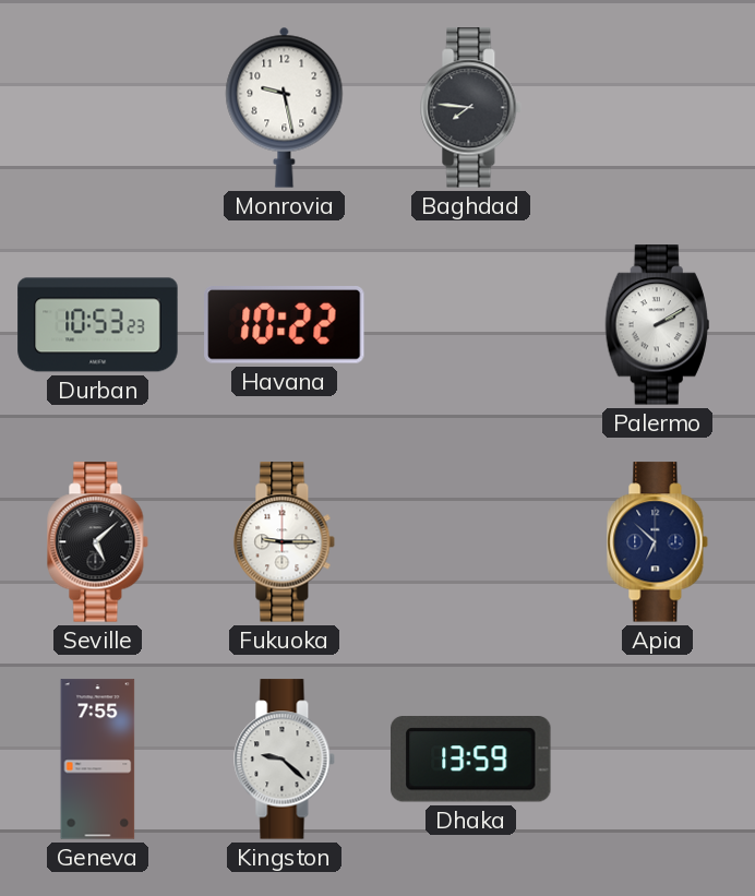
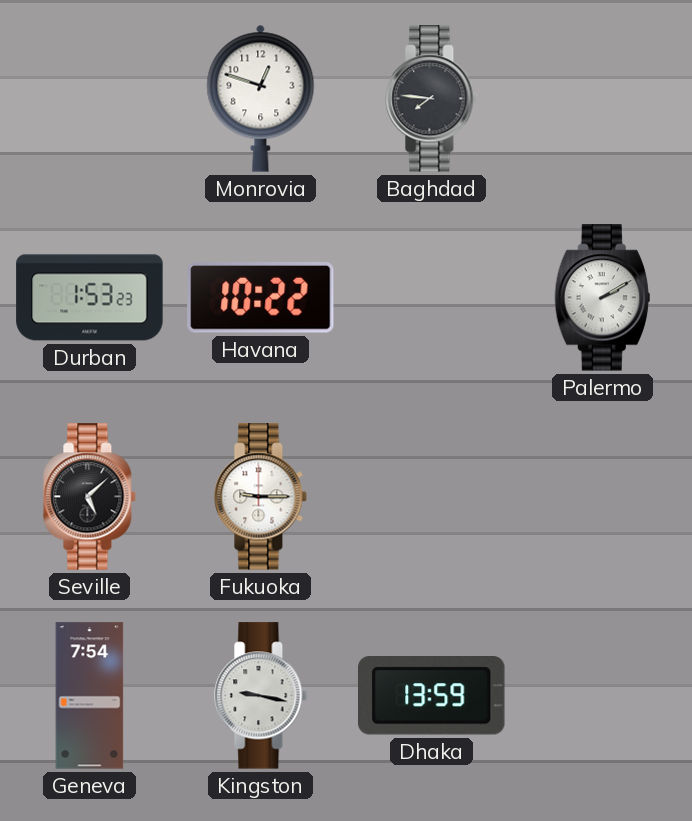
Monrovia: 9:28 -> 12:48
Durban: 10:53 -> 1:53
Apia: 6:52 -> none
Geneva: 7:55 -> 7:54
Kingston: 9:22 -> 9:17
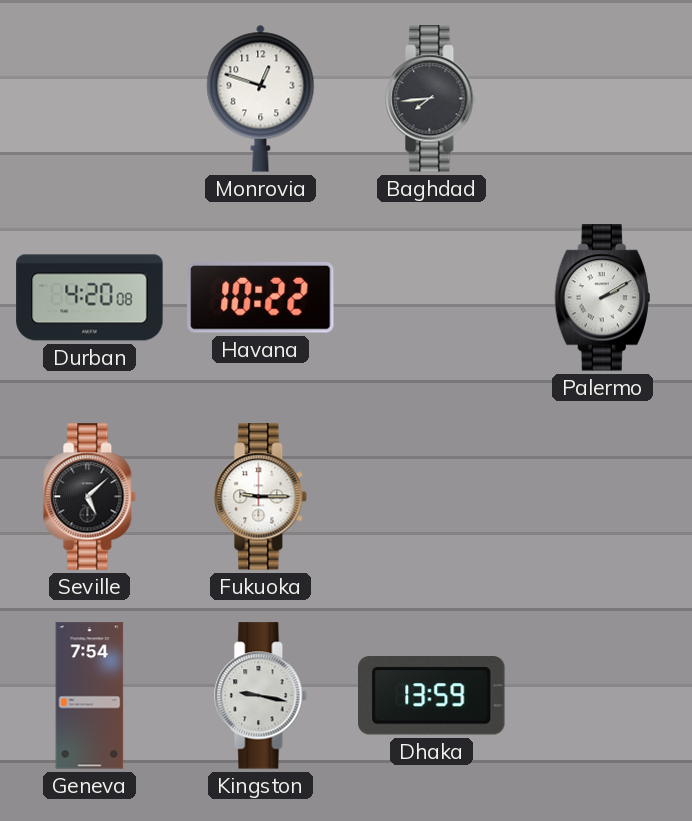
Baghdad: 7:46 -> 7:44
Durban: 1:53 -> 4:20
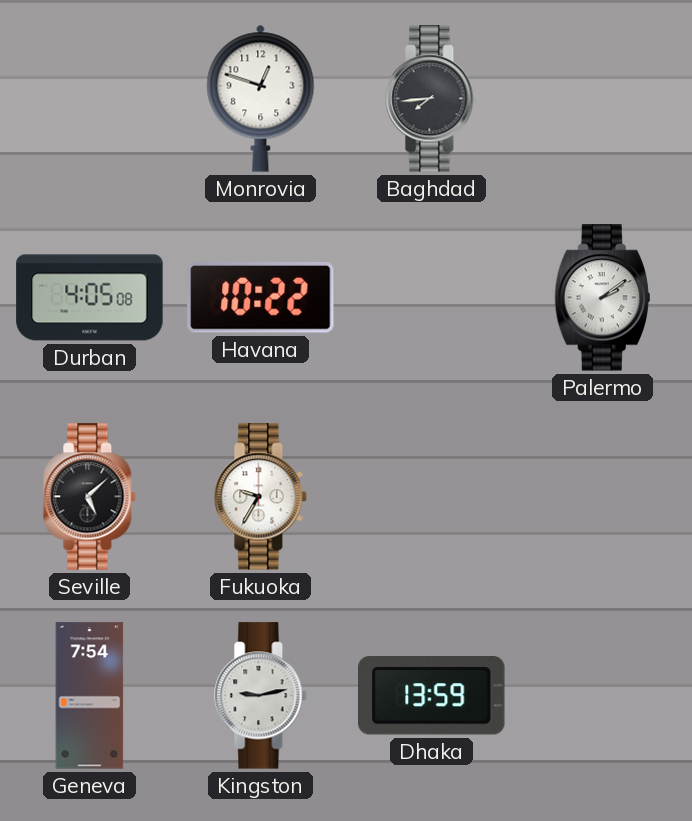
Durban: 4:20 -> 4:05
Palermo: 2:10 -> 2:09
Fukuoka: 9:15 -> 9:35
Kingston: 9:17 -> 9:13
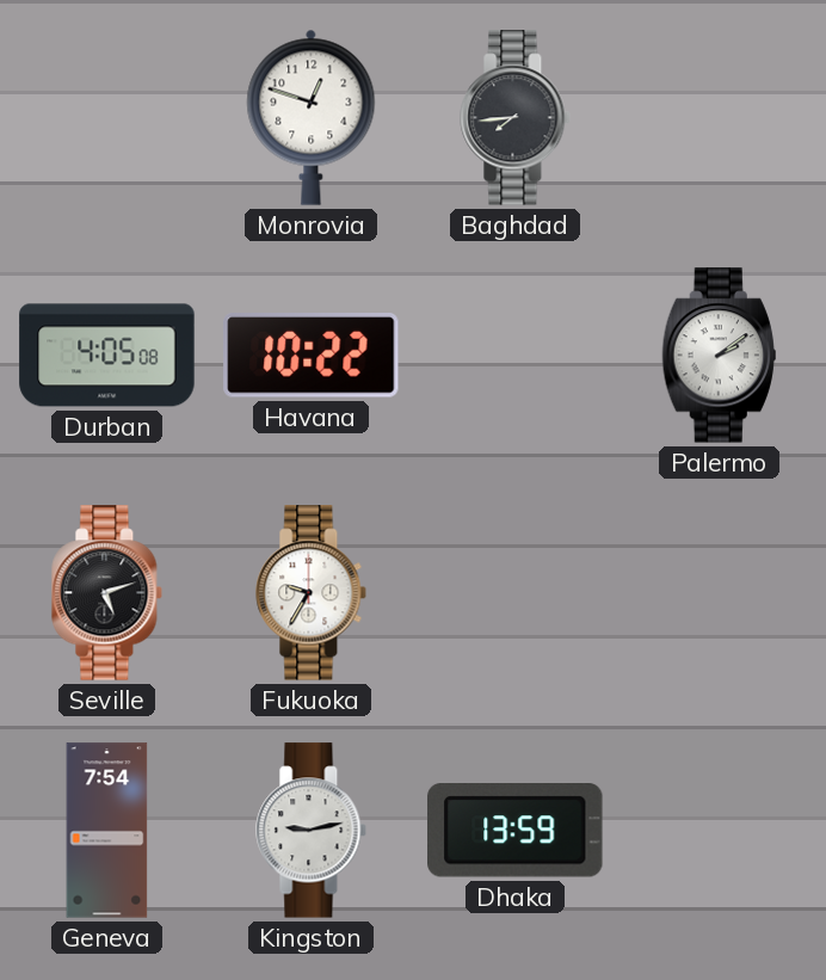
Seville: 5:08 -> 5:12
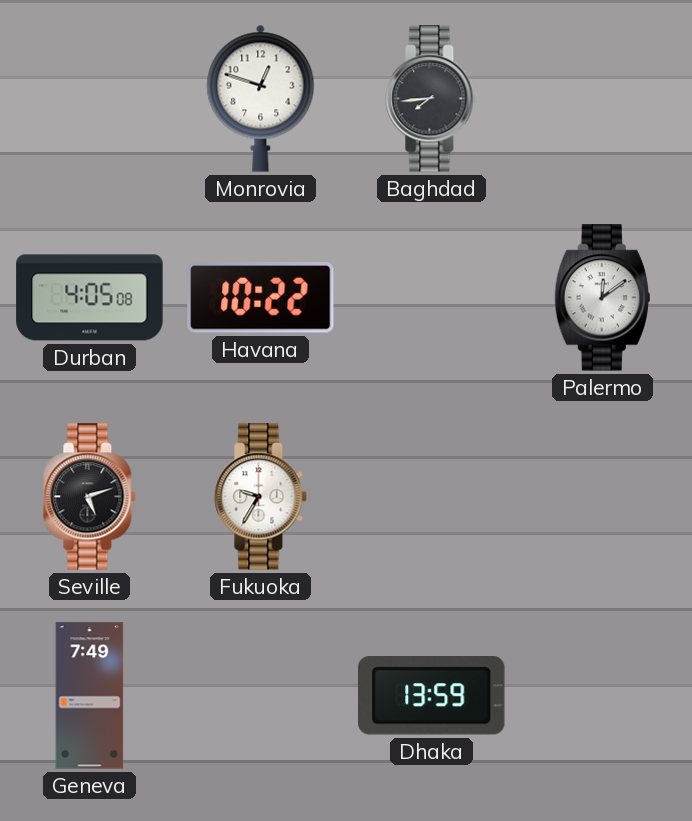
Palermo: 2:09 -> 12:09
Geneva: 7:54 -> 7:49
Kingston: 9:13 -> none
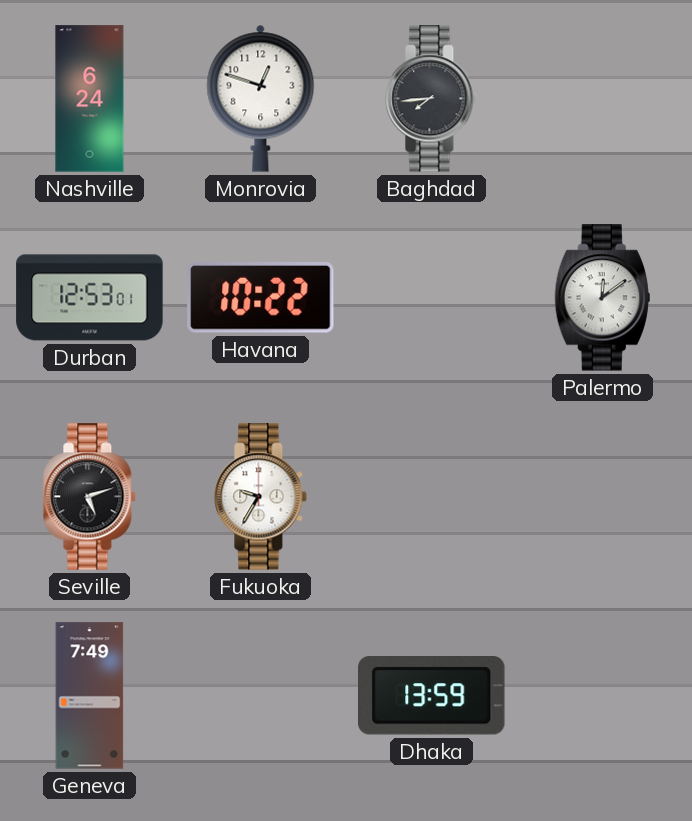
Nashville: none -> 6:24
Durban: 4:05 -> 12:53
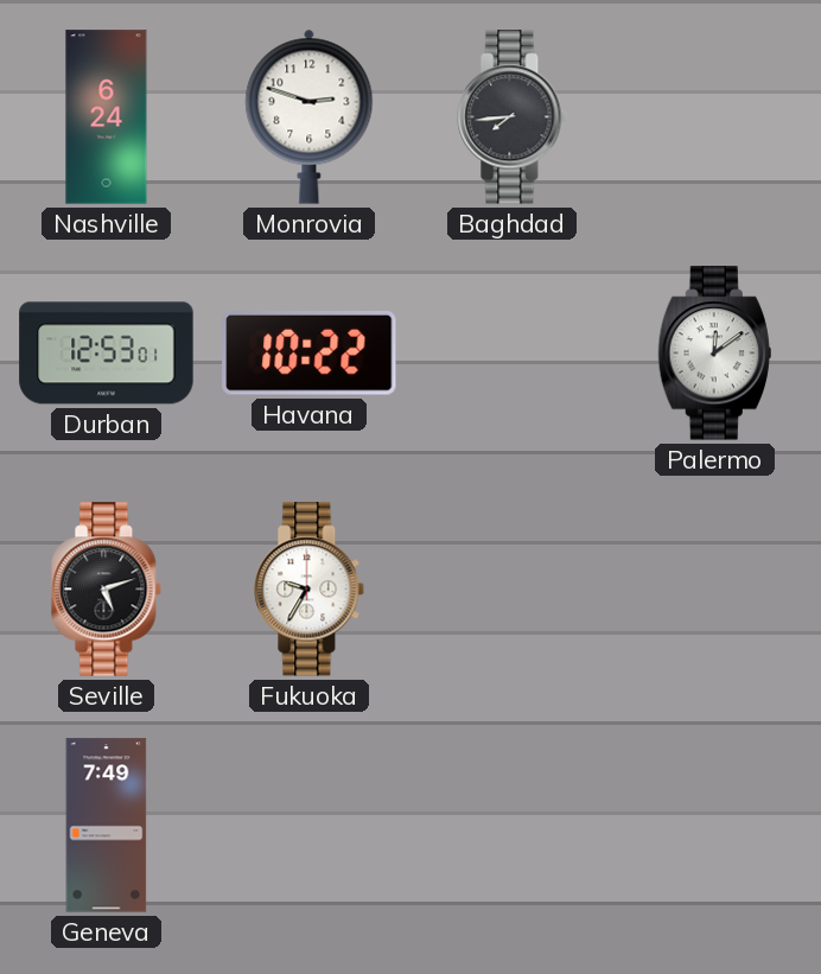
Monrovia: 12:48 -> 2:48
Dhaka: 13:59 -> none
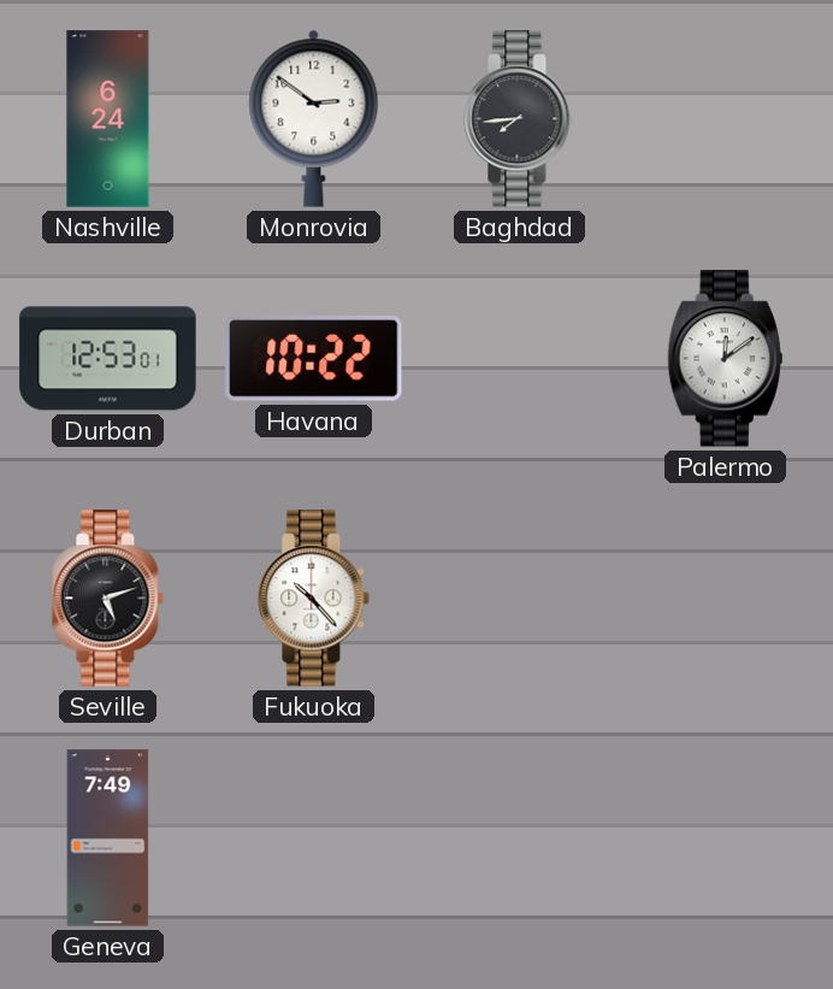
Monrovia: 2:48 -> 2:51
Fukuoka: 9:35 -> 10:23
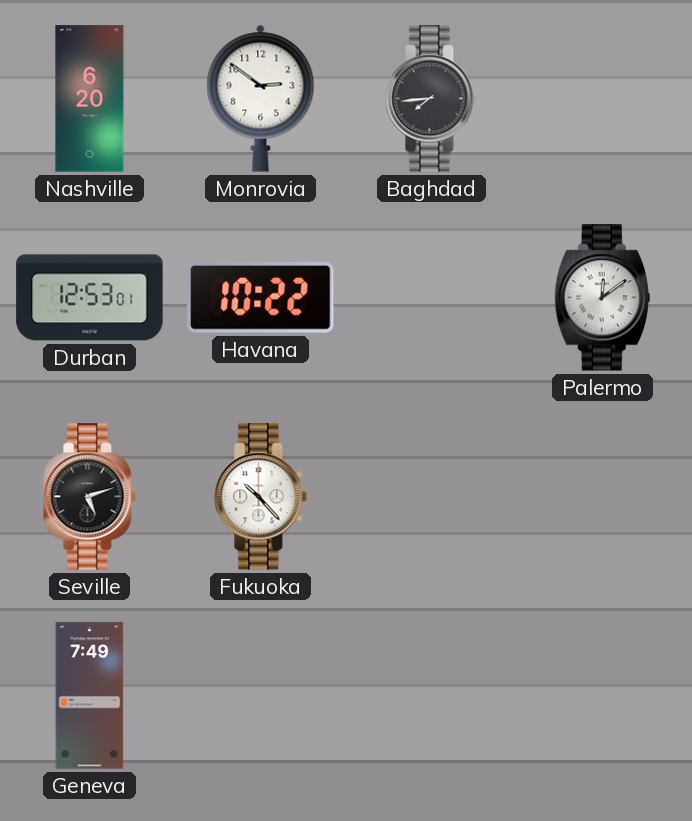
Nashville: 6:24 -> 6:20
